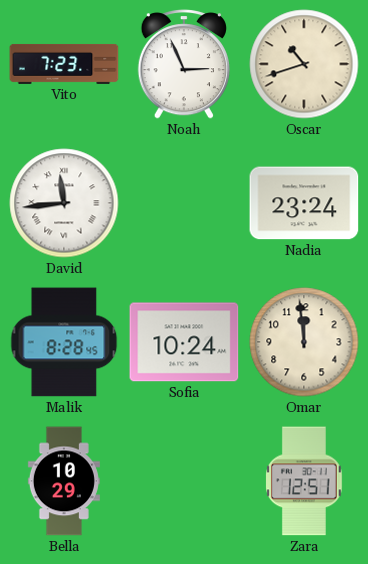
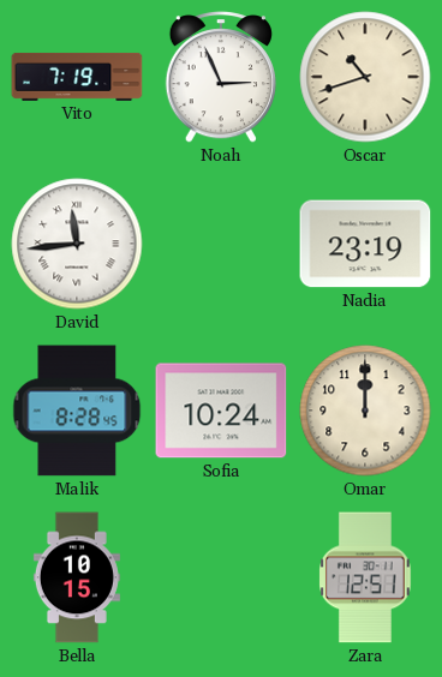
Vito: 7:23 -> 7:19
Nadia: 23:24 -> 23:19
Omar: 11:59 -> 12:00
Bella: 10:29 -> 10:15
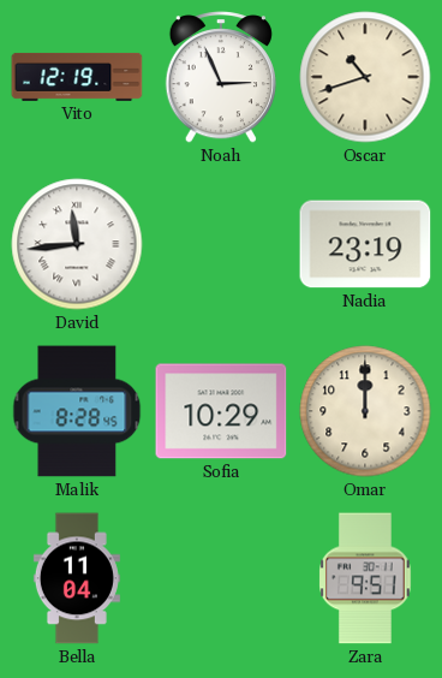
Vito: 7:19 -> 12:19
Sofia: 10:24 -> 10:29
Bella: 10:15 -> 11:04
Zara: 12:51 -> 9:51
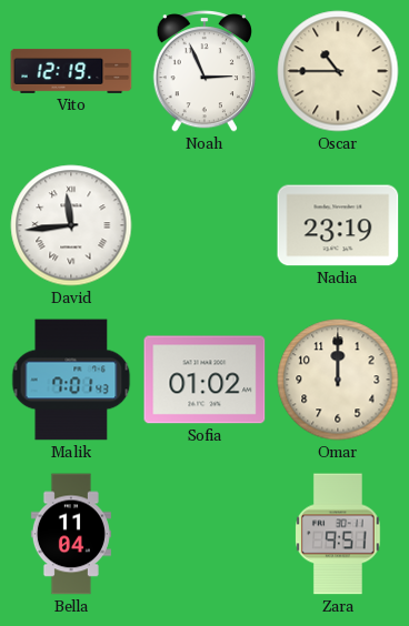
Oscar: 10:42 -> 10:45
Malik: 8:28 -> 7:01
Sofia: 10:29 -> 01:02
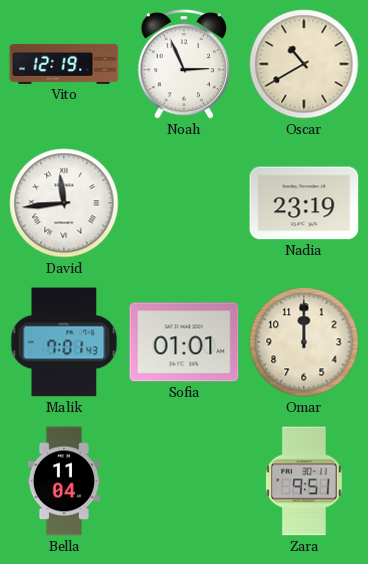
Oscar: 10:45 -> 10:40
Sofia: 01:02 -> 01:01
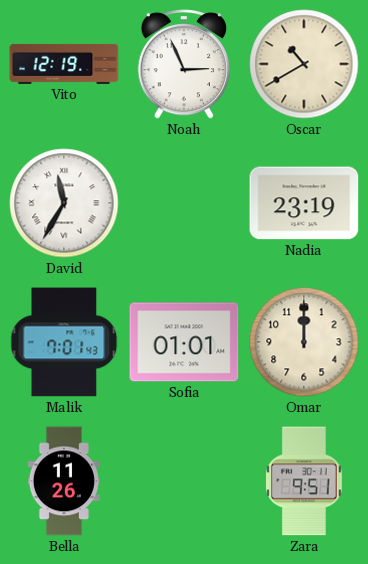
David: 11:44 -> 11:35
Bella: 11:04 -> 11:26
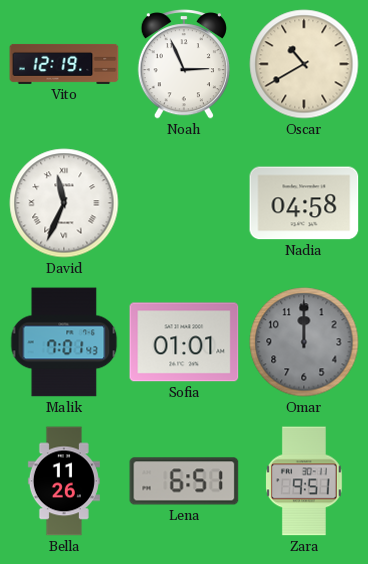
David: 11:35 -> 11:34
Nadia: 23:19 -> 04:58
Omar dial: cream -> grey
Lena: none -> 6:51
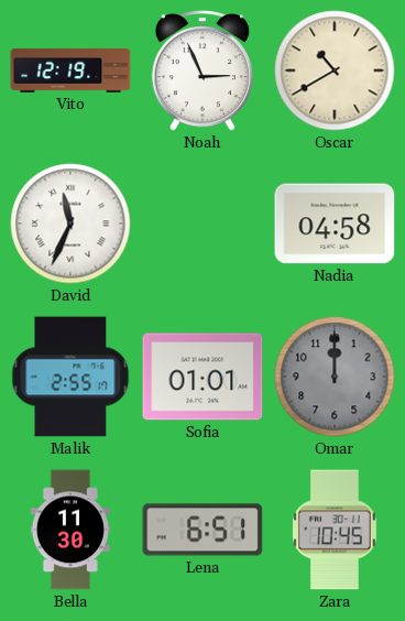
Malik: 7:01 -> 2:55
Bella: 11:26 -> 11:30
Zara: 9:51 -> 10:45
